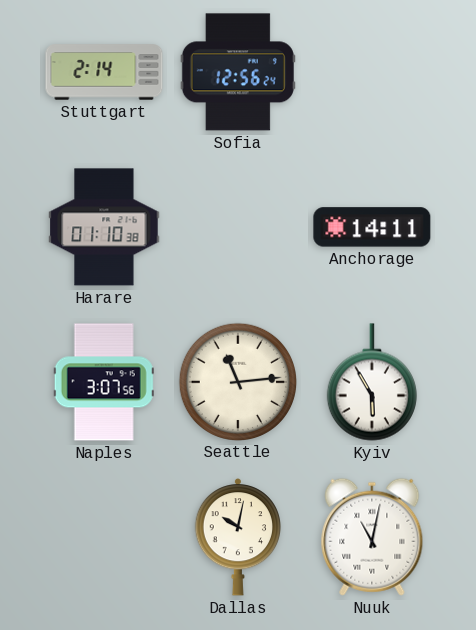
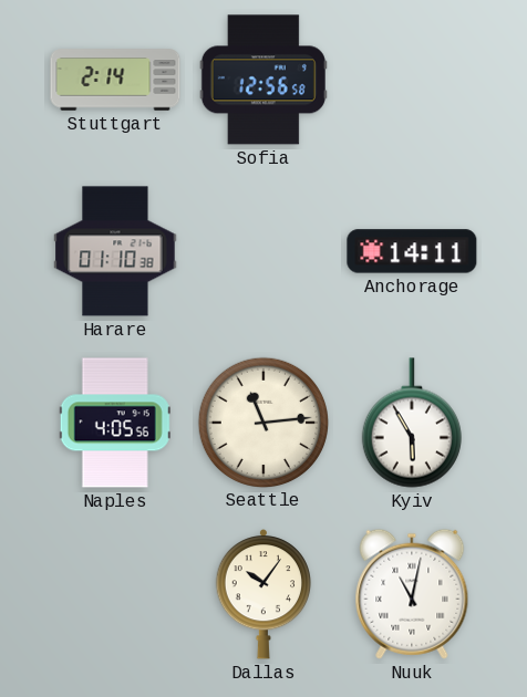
Sofia: 12:56:24 -> 12:56:58
Naples: 3:07 -> 4:05
Dallas: 10:02 -> 10:06
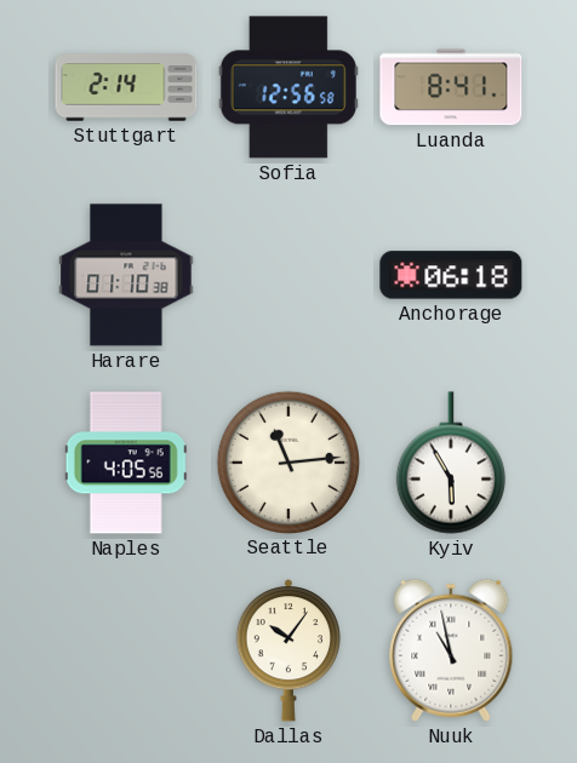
Luanda: none -> 8:41
Anchorage: 14:11 -> 06:18
Nuuk: 11:02 -> 10:58
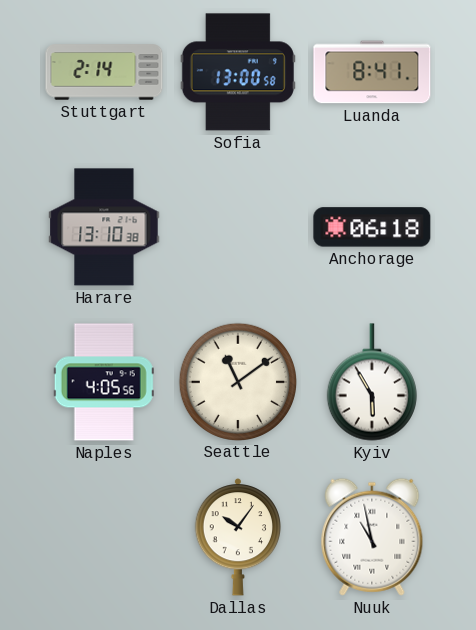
Sofia: 12:56 -> 13:00
Harare: 01:10 -> 13:10
Seattle: 11:14 -> 11:09
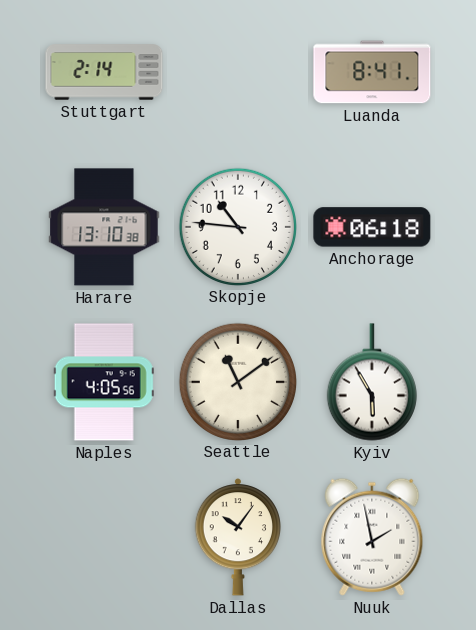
Sofia: 13:00 -> none
Skopje: none -> 10:46
Nuuk: 10:58 -> 1:58
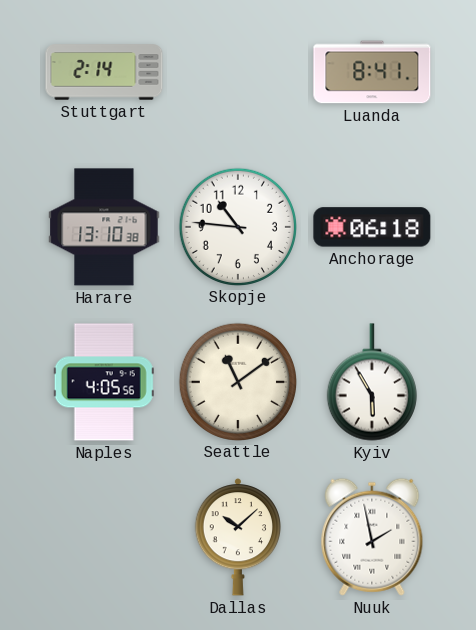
Dallas: 10:06 -> 10:08
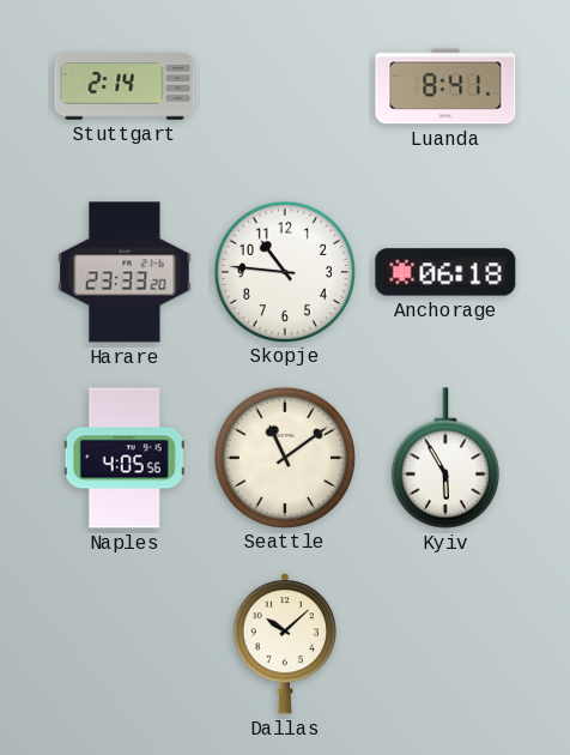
Harare: 13:10 -> 23:33
Nuuk: 1:58 -> none
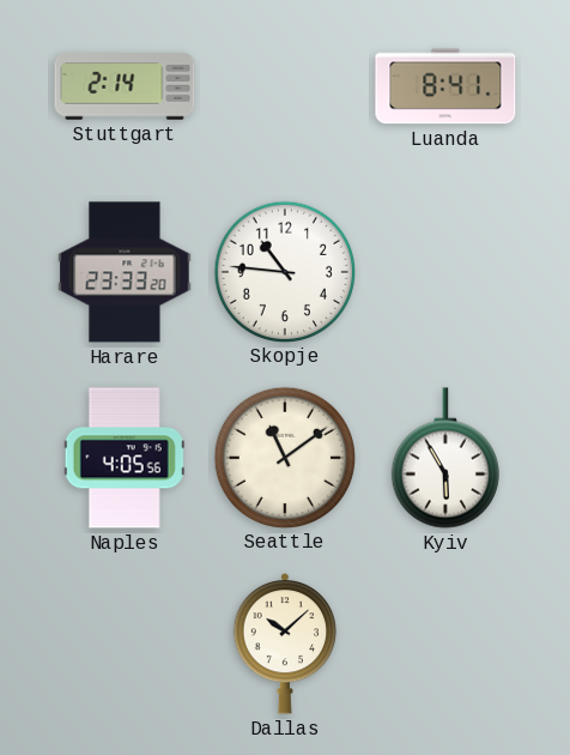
Anchorage: 06:18 -> none
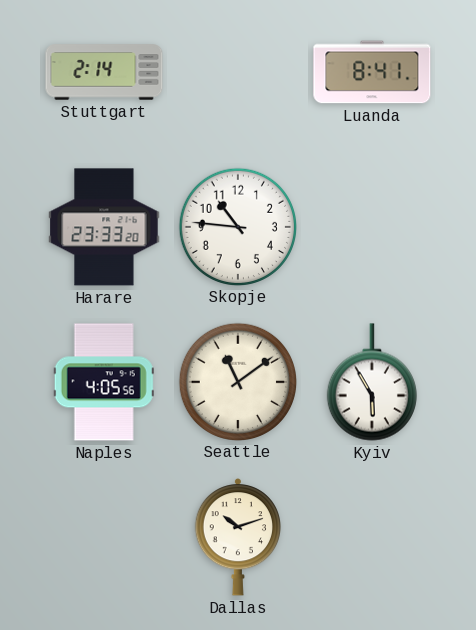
Dallas: 10:08 -> 10:12
